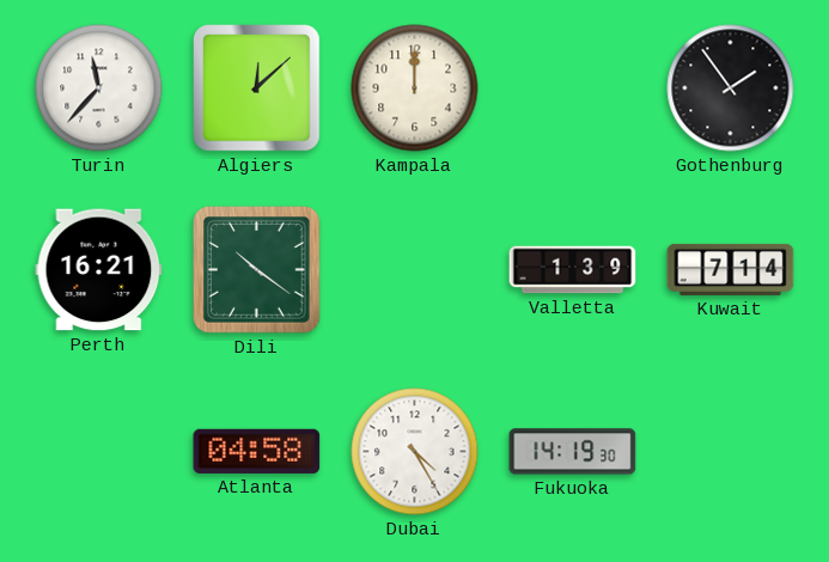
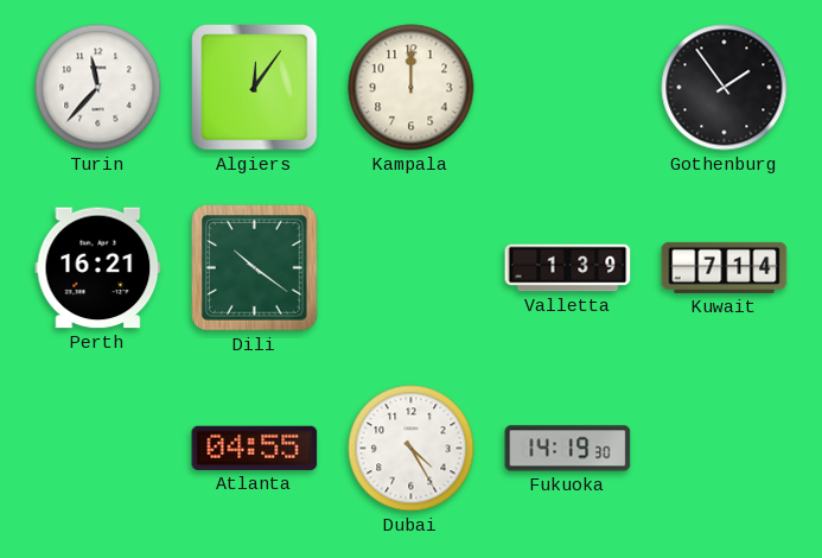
Algiers: 12:08 -> 12:06
Atlanta: 04:58 -> 04:55
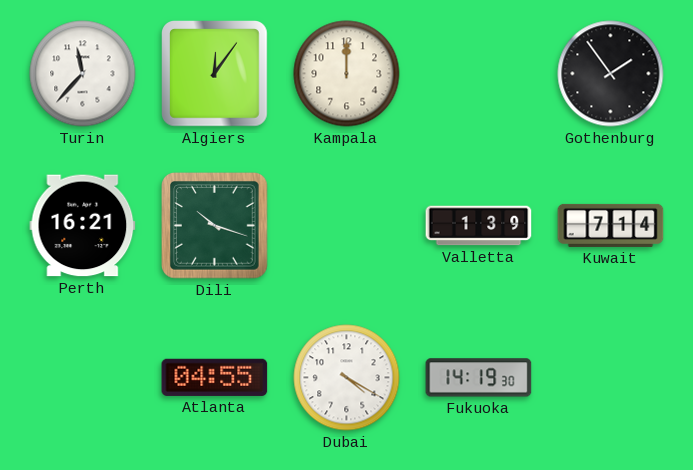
Dili: 10:21 -> 10:18
Dubai: 4:25 -> 4:20
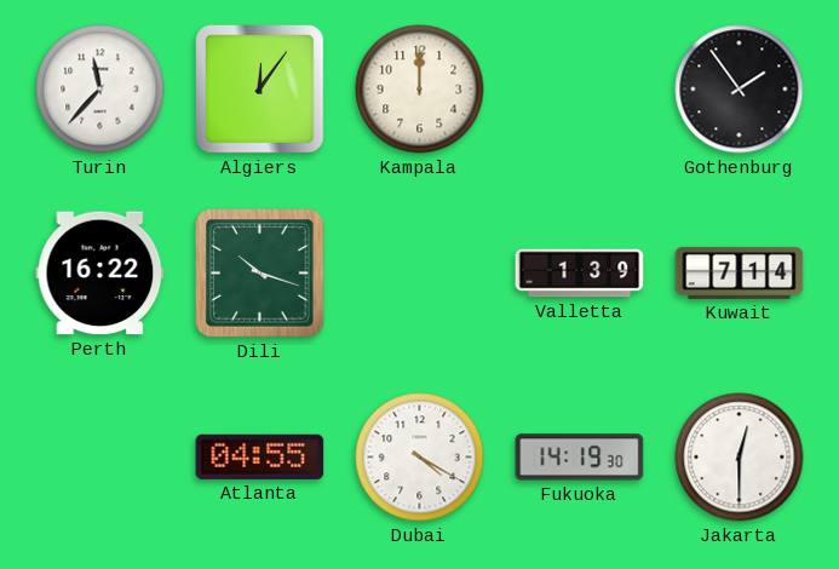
Perth: 16:21 -> 16:22
Jakarta: none -> 12:30
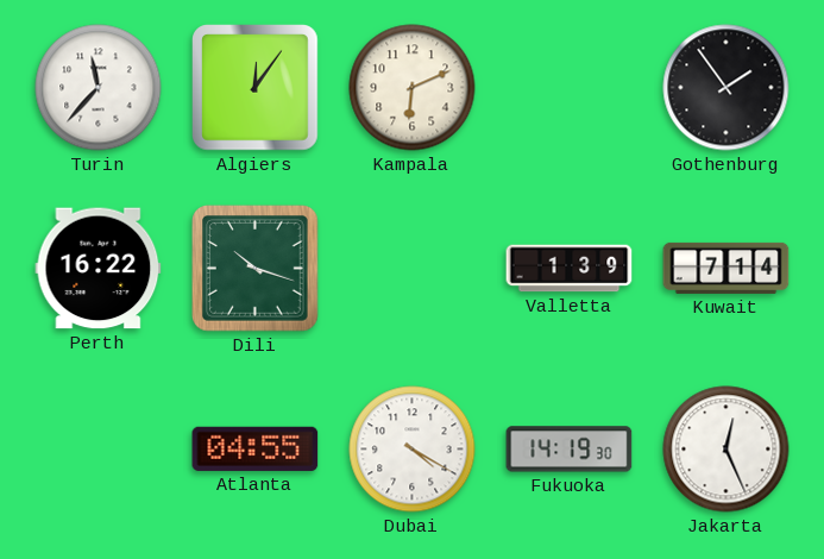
Kampala: 12:00 -> 6:11
Jakarta: 12:30 -> 12:26
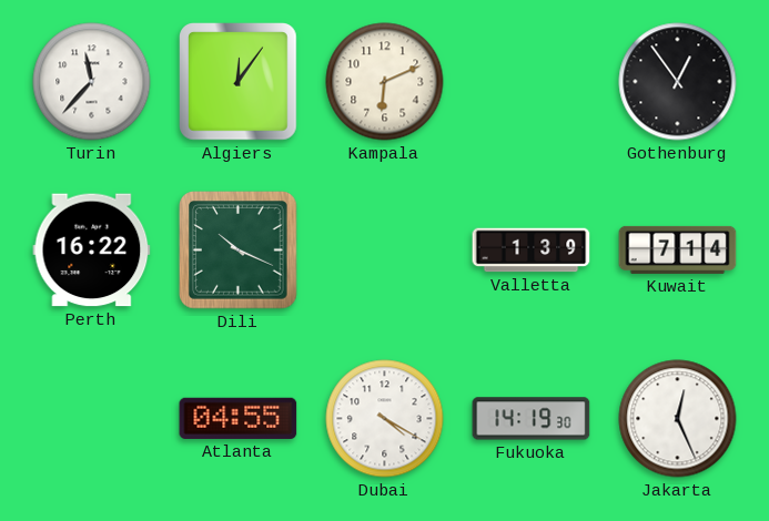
Gothenburg: 1:54 -> 12:54
Dili: 10:18 -> 10:19
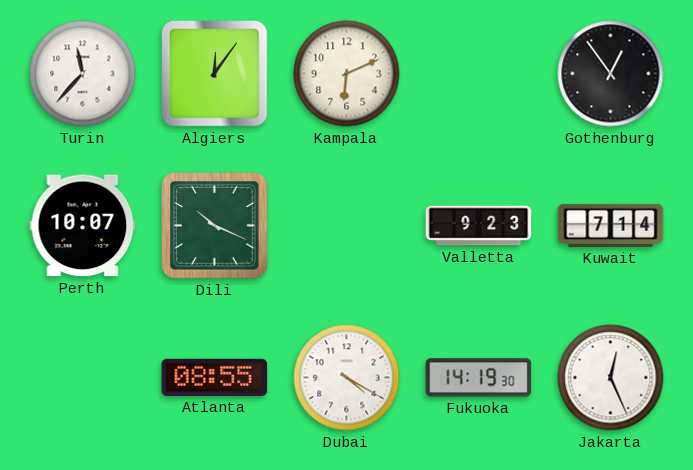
Perth: 16:22 -> 10:07
Valletta: 1:39 -> 9:23
Atlanta: 04:55 -> 08:55
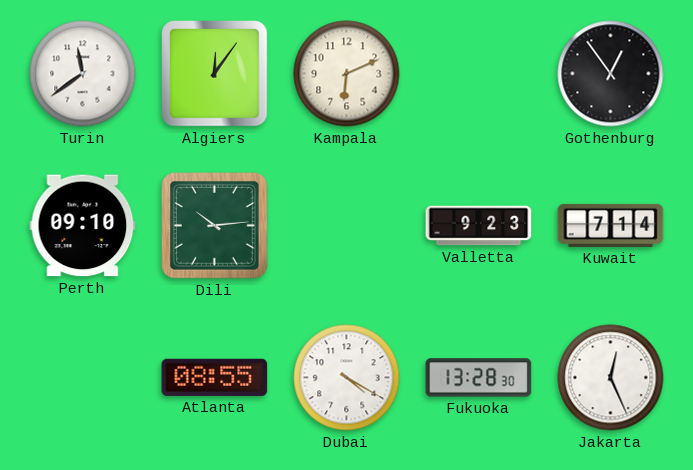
Turin: 11:37 -> 11:39
Perth: 10:07 -> 09:10
Dili: 10:19 -> 10:14
Fukuoka: 14:19 -> 13:28
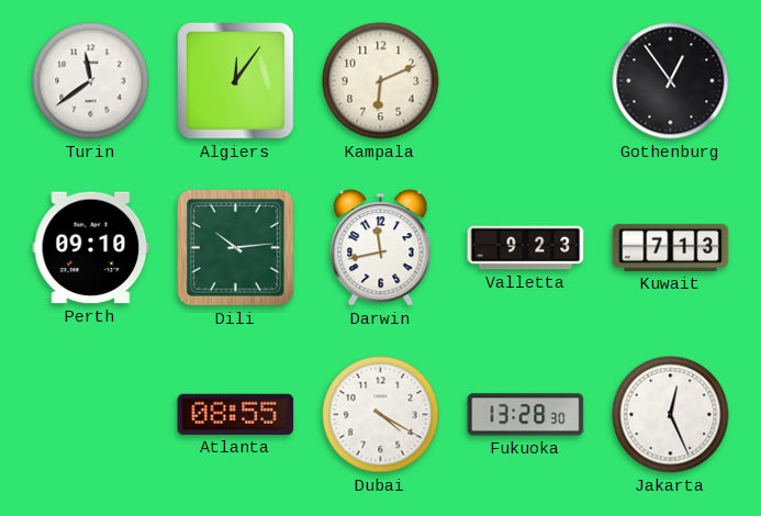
Darwin: none -> 11:43
Kuwait: 7:14 -> 7:13
